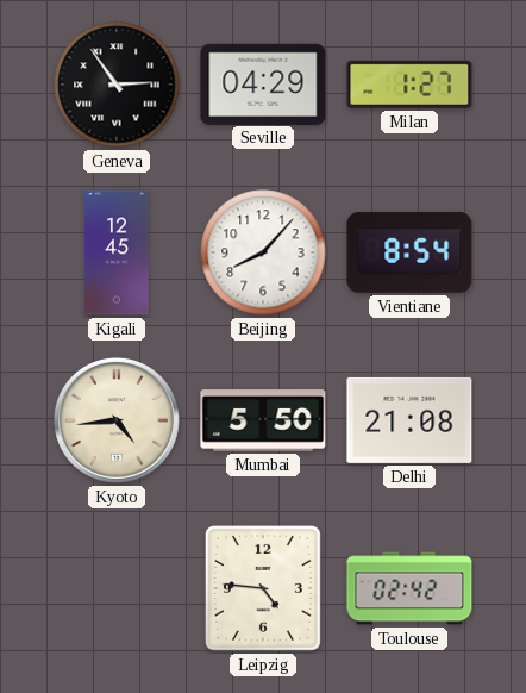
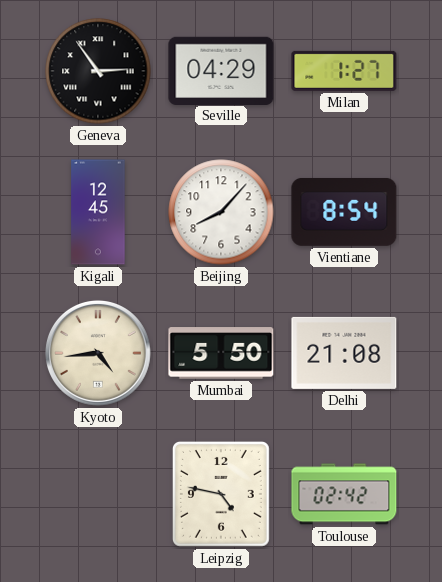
Leipzig: 4:46 -> 4:47
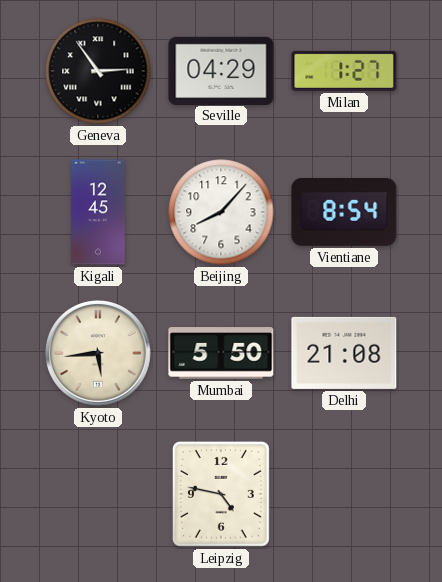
Kyoto: 4:44 -> 5:44
Toulouse: 02:42 -> none
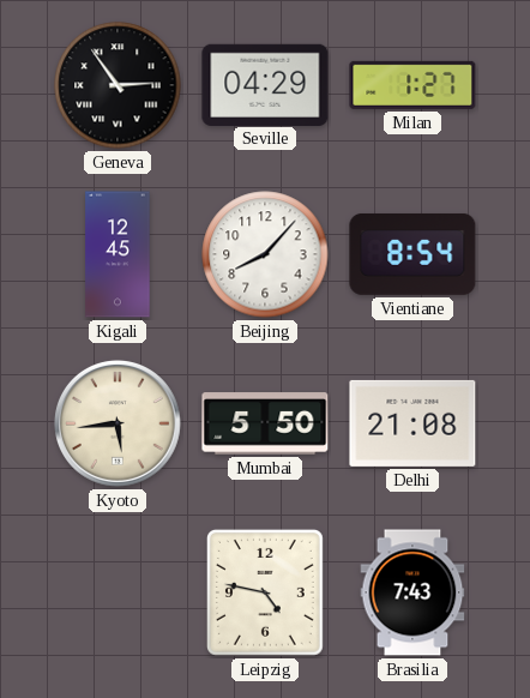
Brasilia: none -> 7:43
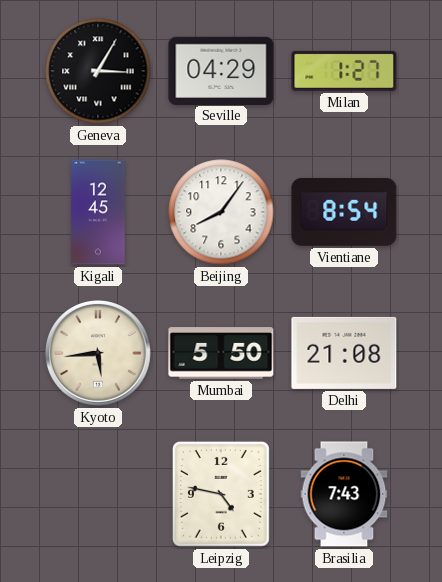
Geneva: 2:54 -> 3:05
Beijing: 8:07 -> 8:06
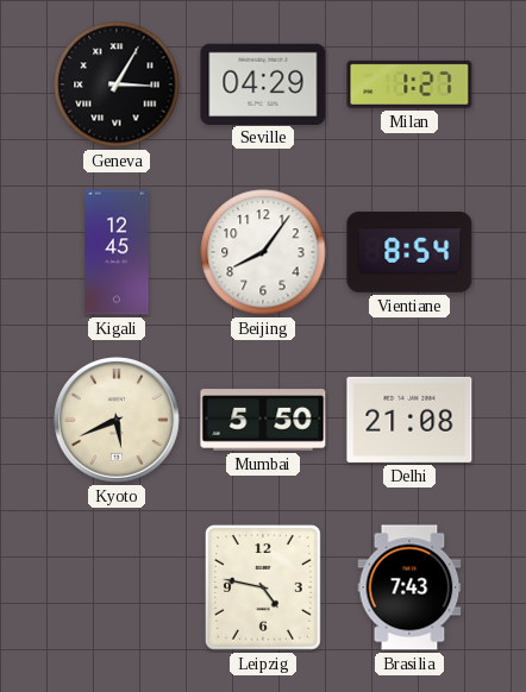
Kyoto: 5:44 -> 5:41
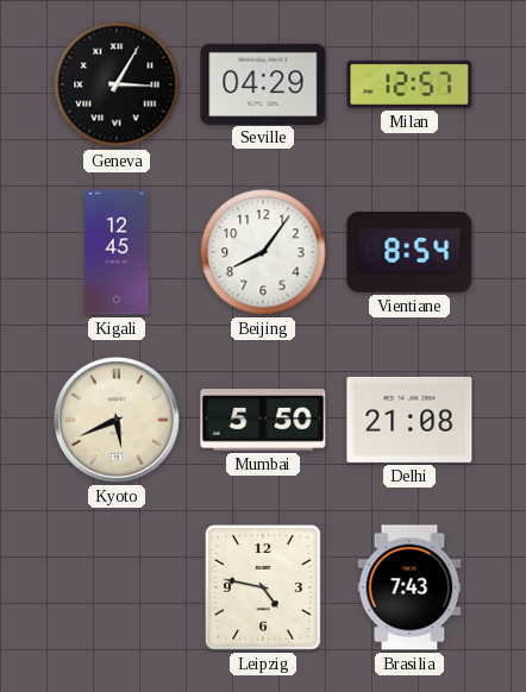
Milan: 1:27 -> 12:57
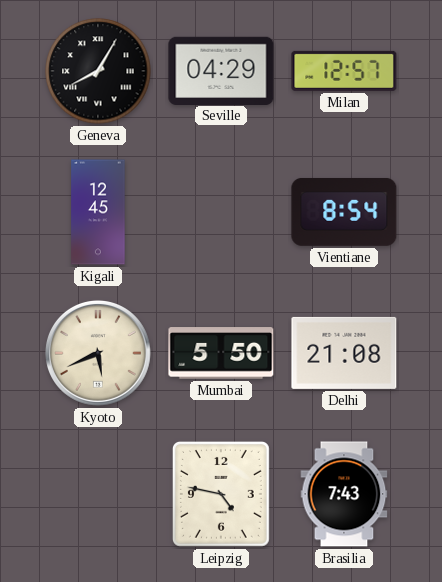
Geneva: 3:05 -> 8:05
Beijing: 8:06 -> none
